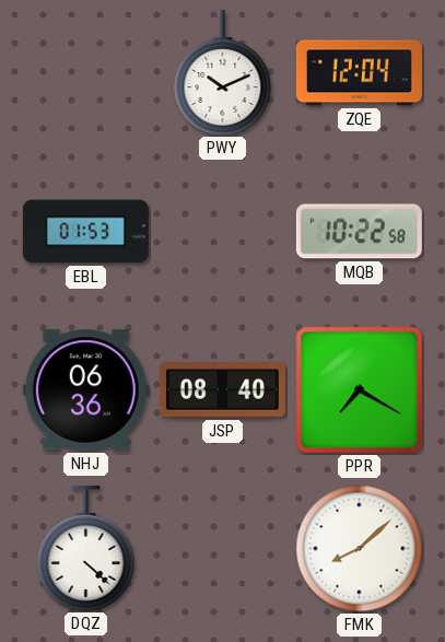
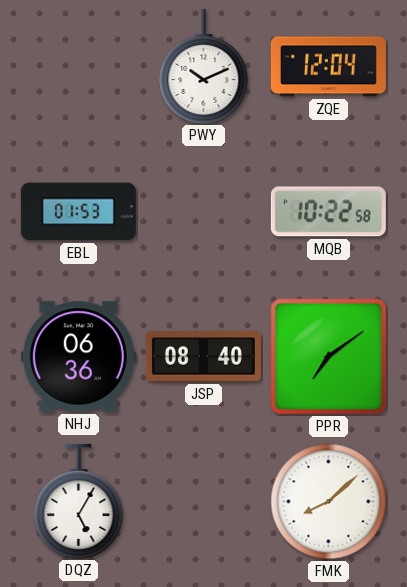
PPR: 7:20 -> 7:09
DQZ: 4:22 -> 5:05
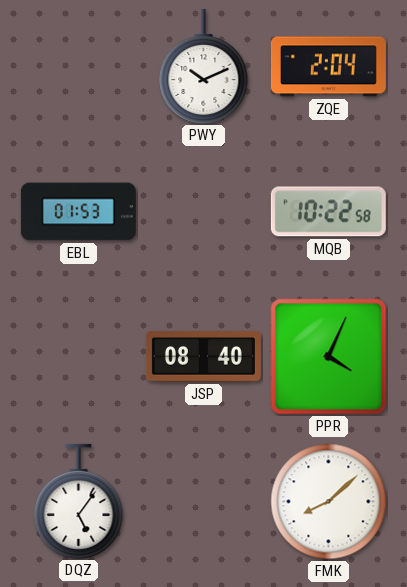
ZQE: 12:04 -> 2:04
NHJ: 06:36 -> none
PPR: 7:09 -> 4:04
DQZ: 5:05 -> 5:06
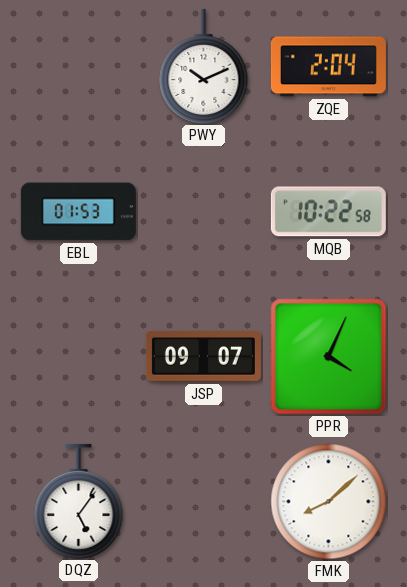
JSP: 08:40 -> 09:07
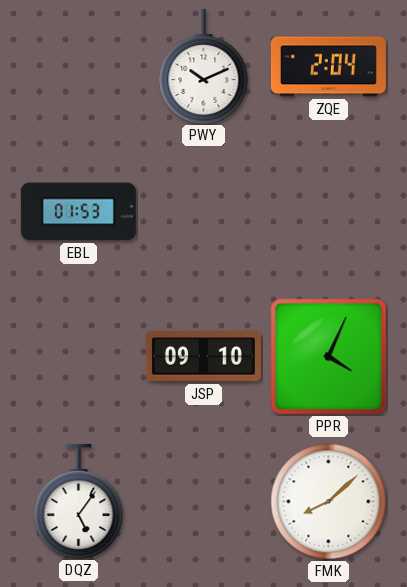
MQB: 10:22 -> none
JSP: 09:07 -> 09:10
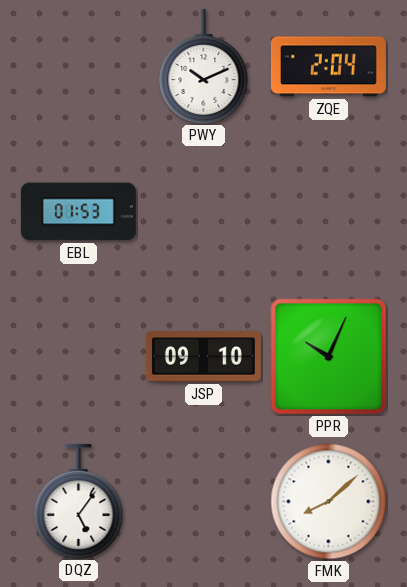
PPR: 4:04 -> 10:04
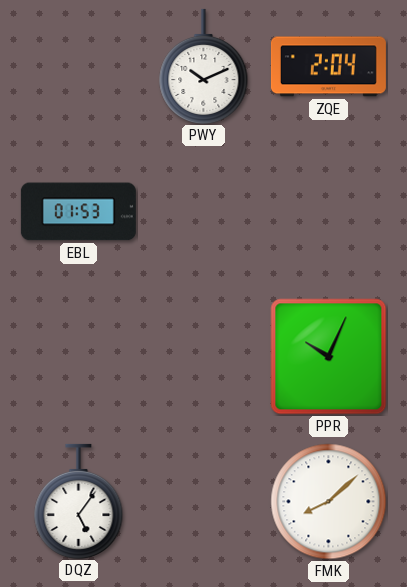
JSP: 09:10 -> none
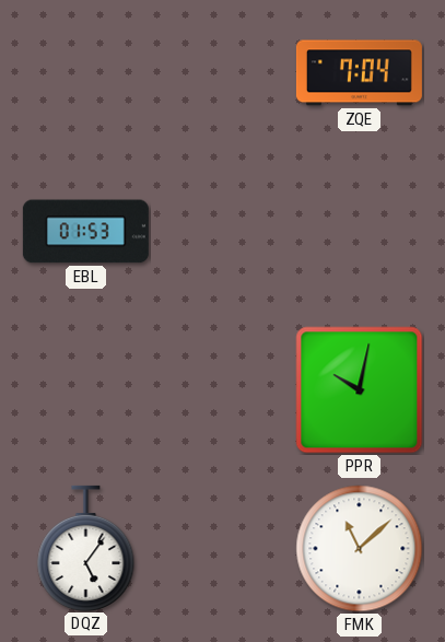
PWY: 10:11 -> none
ZQE: 2:04 -> 7:04
PPR: 10:04 -> 10:02
FMK: 8:08 -> 11:08
